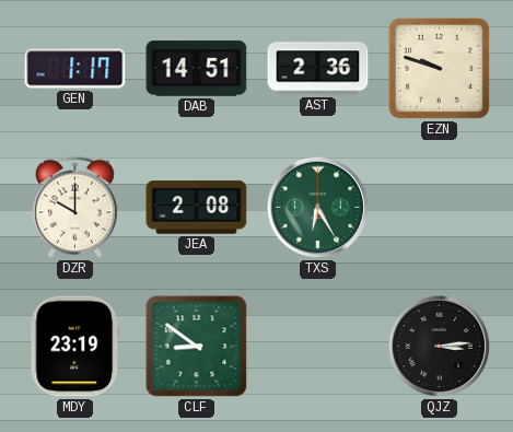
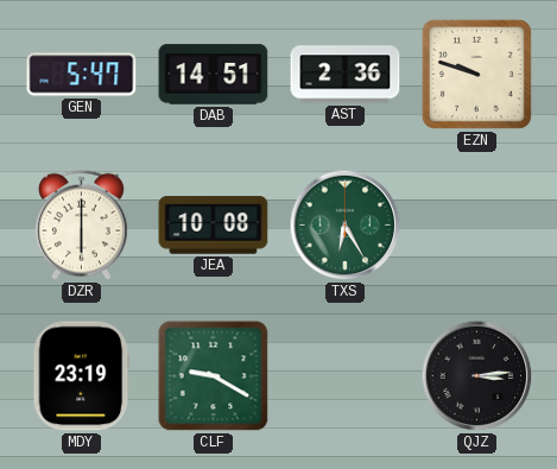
GEN: 1:17 -> 5:47
DZR: 10:00 -> 6:00
JEA: 2:08 -> 10:08
CLF: 8:51 -> 9:20
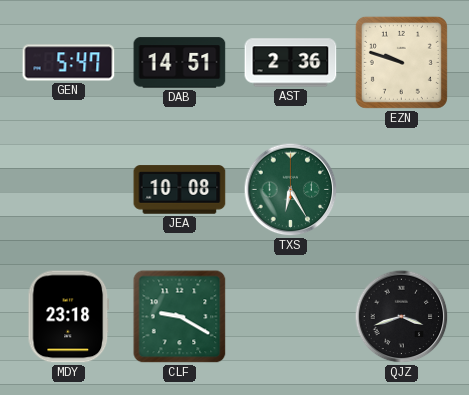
DZR: 6:00 -> none
MDY: 23:19 -> 23:18
QJZ: 3:14 -> 3:42
